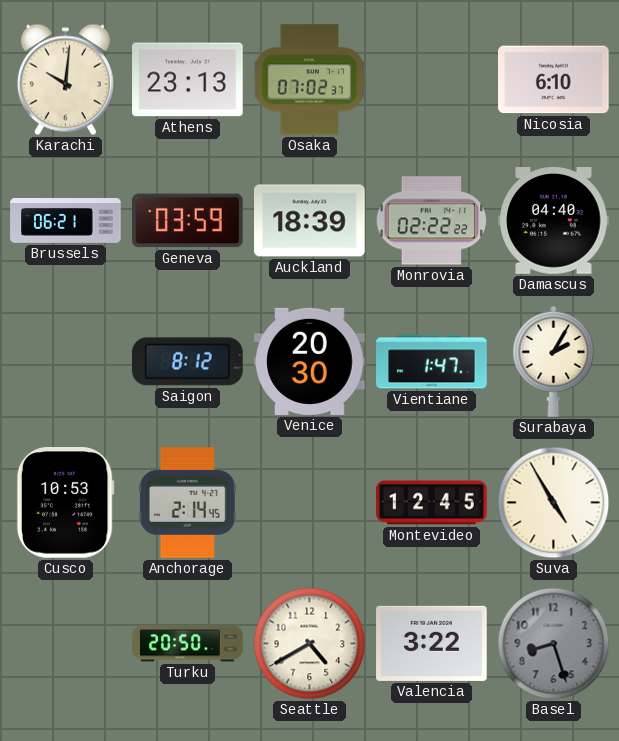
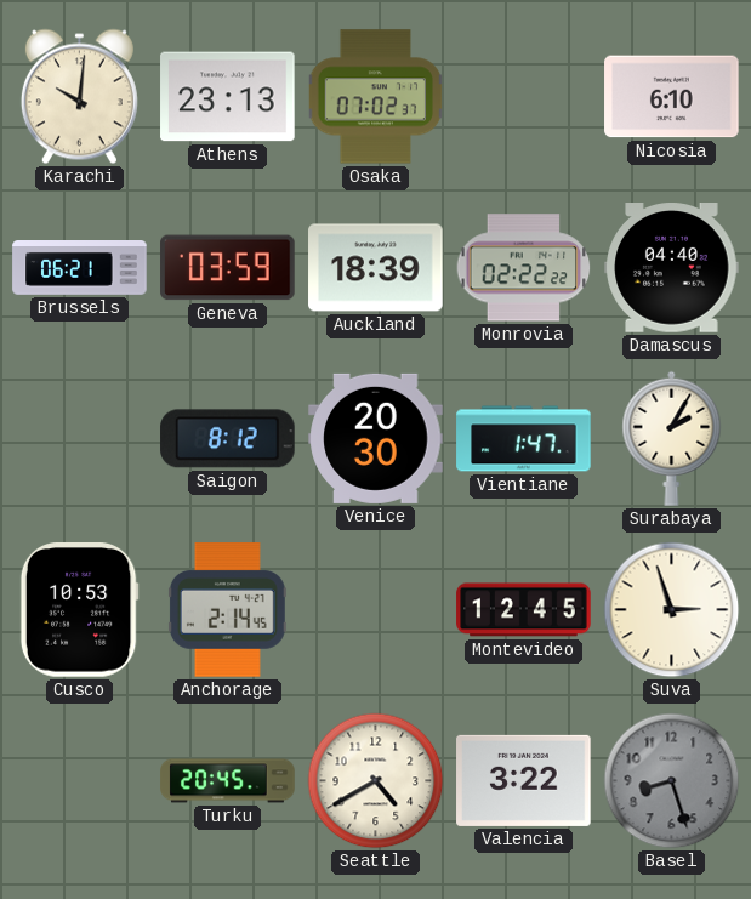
Suva: 4:55 -> 2:57
Turku: 20:50 -> 20:45
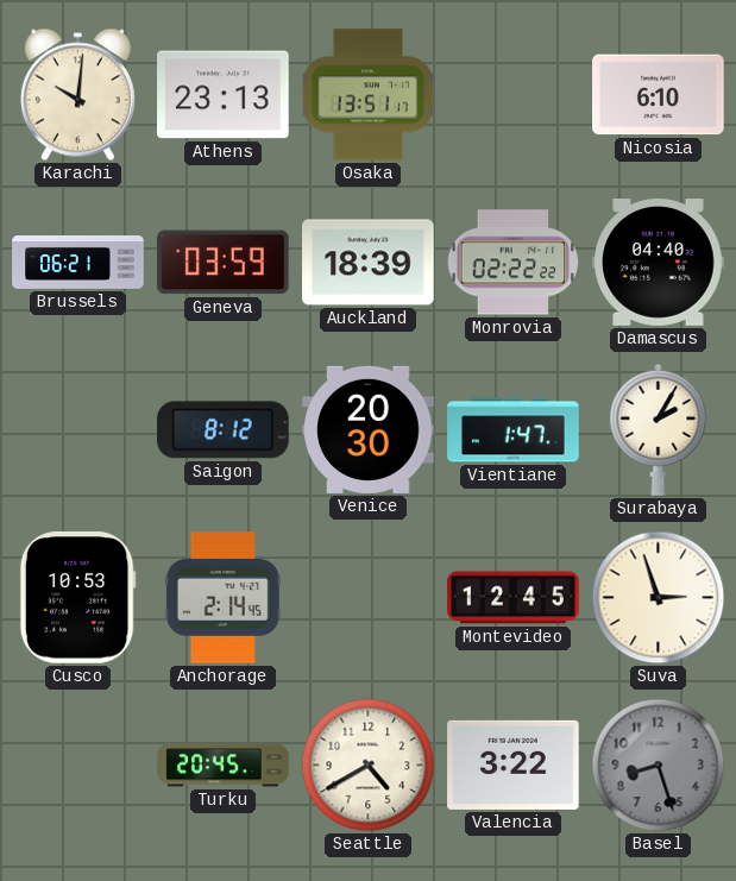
Osaka: 07:02 -> 13:51
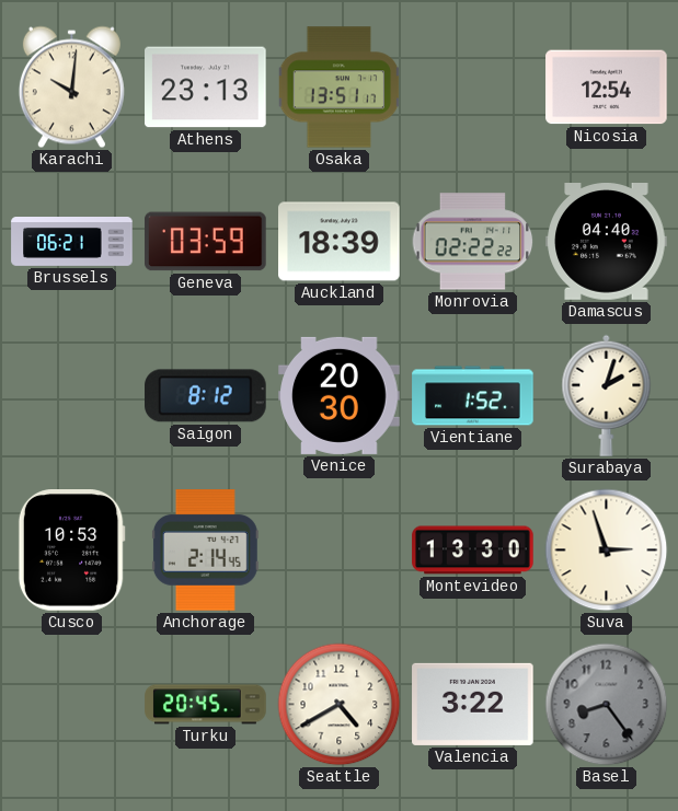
Nicosia: 6:10 -> 12:54
Vientiane: 1:47 -> 1:52
Surabaya: 2:05 -> 2:03
Montevideo: 12:45 -> 13:30
Basel: 8:27 -> 8:24
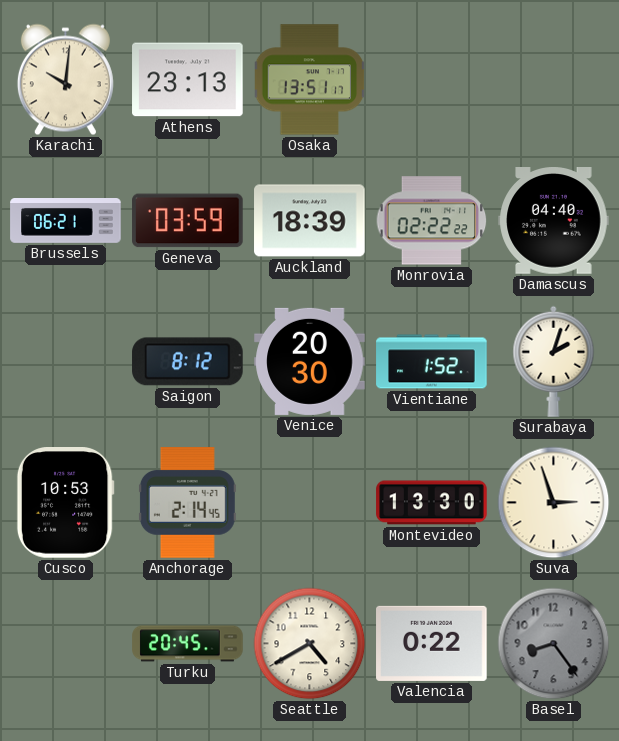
Nicosia: 12:54 -> none
Valencia: 3:22 -> 0:22
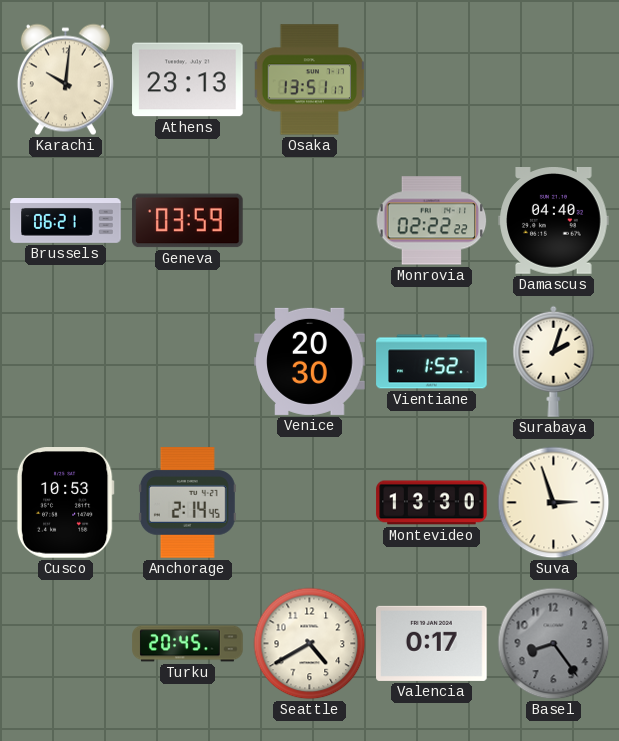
Auckland: 18:39 -> none
Saigon: 8:12 -> none
Valencia: 0:22 -> 0:17
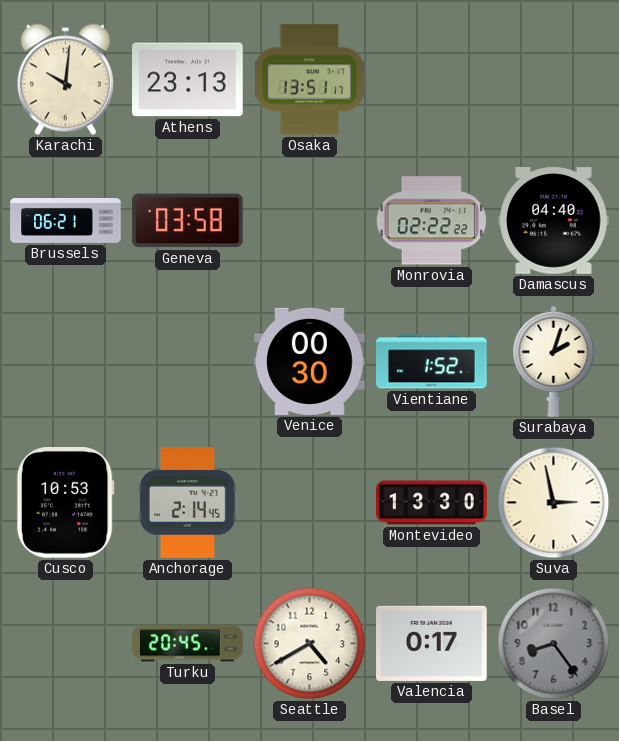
Geneva: 03:59 -> 03:58
Venice: 20:30 -> 00:30
Suva: 2:57 -> 2:58
